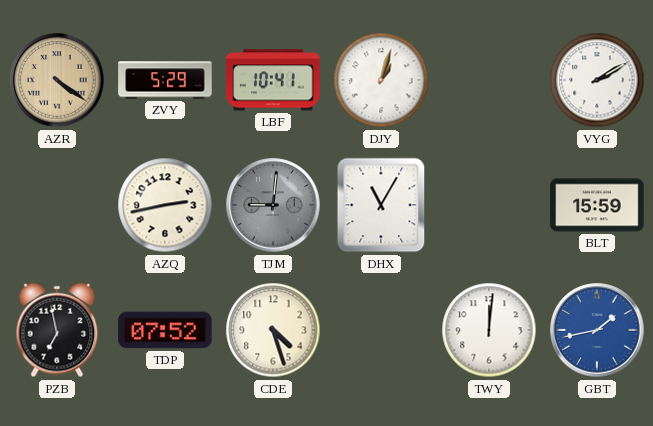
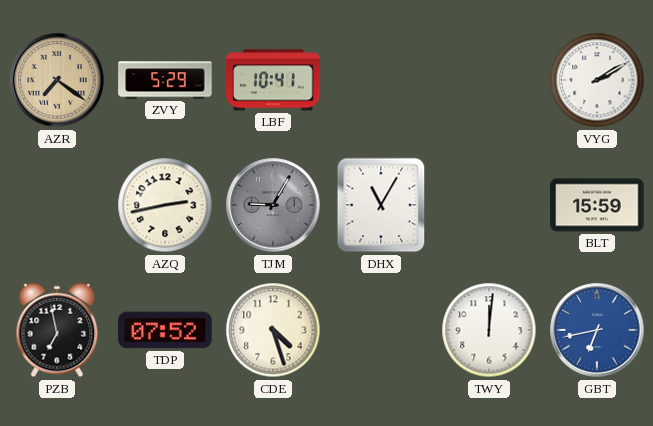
AZR: 4:21 -> 7:21
DJY: 1:03 -> none
TJM: 9:01 -> 9:05
GBT: 1:43 -> 6:43
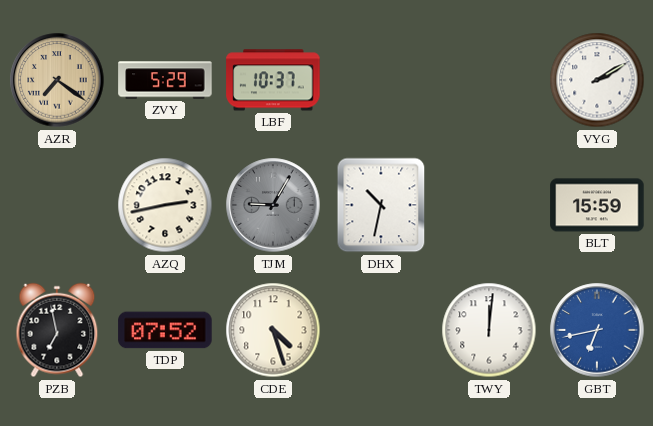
LBF: 10:41 -> 10:37
DHX: 11:05 -> 10:32
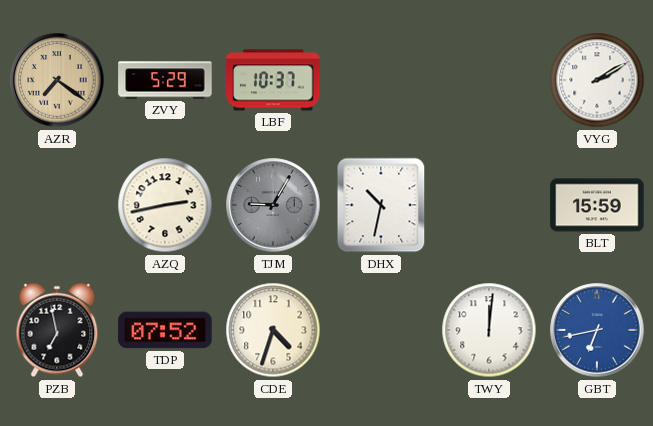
CDE: 4:27 -> 4:33
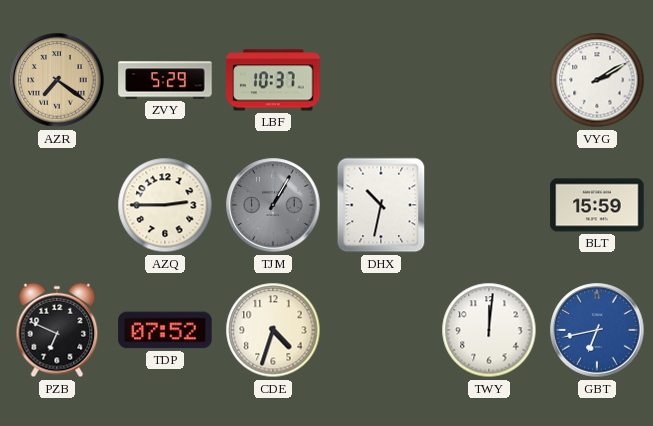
AZQ: 2:43 -> 2:45
TJM: 9:05 -> 1:05
PZB: 6:58 -> 6:49
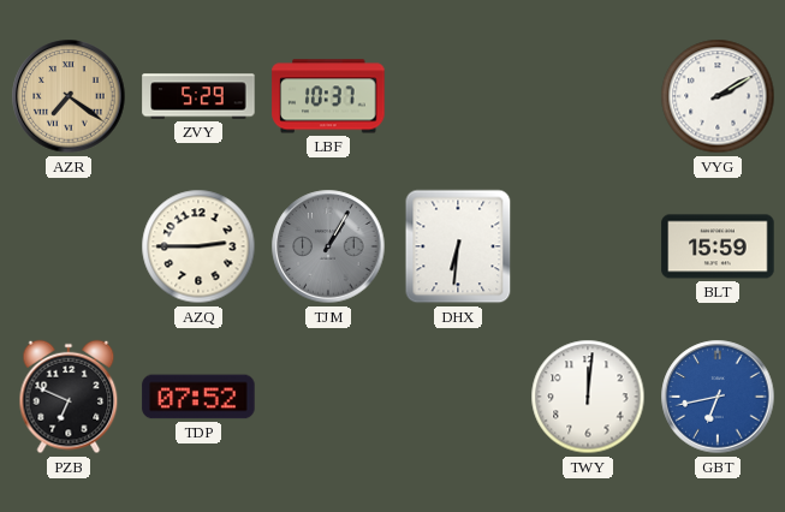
DHX: 10:32 -> 6:31
CDE: 4:33 -> none
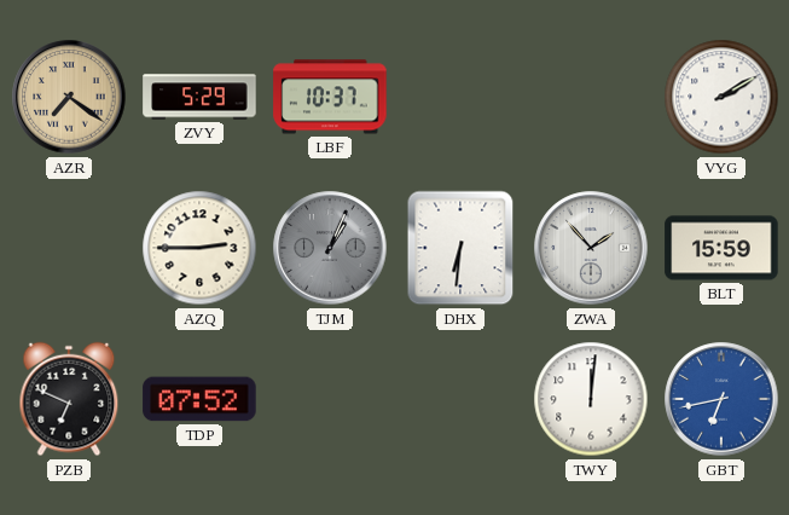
TJM: 1:05 -> 1:04
ZWA: none -> 1:53
